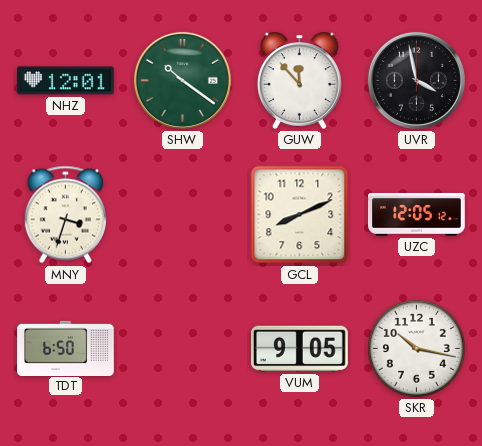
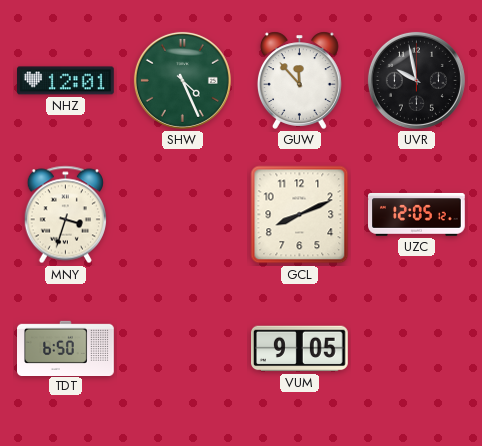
SHW: 10:21 -> 4:26
UVR: 3:58 -> 9:58
SKR: 10:17 -> none
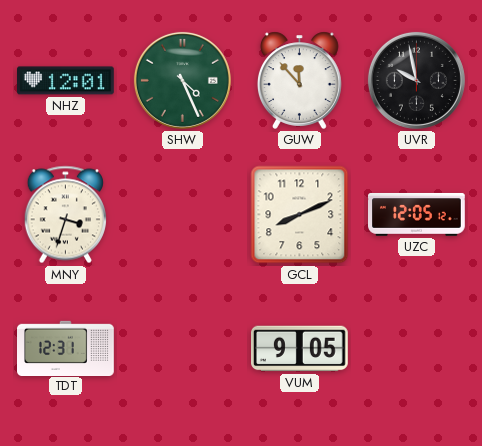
TDT: 6:50 -> 12:31
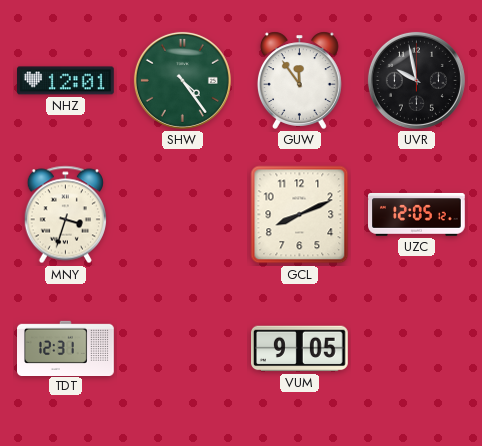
SHW: 4:26 -> 4:24
GUW: 11:53 -> 11:54
